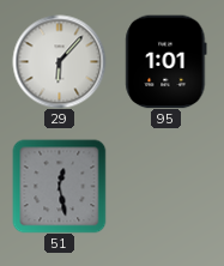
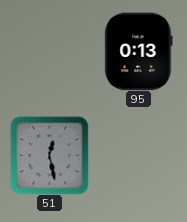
29: 6:07 -> none
95: 1:01 -> 0:13
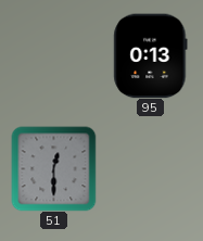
51: 12:28 -> 12:30
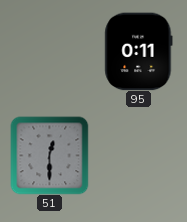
95: 0:13 -> 0:11
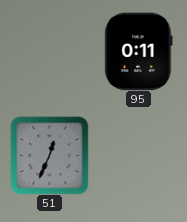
51: 12:30 -> 12:34
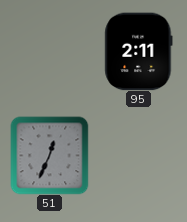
95: 0:11 -> 2:11
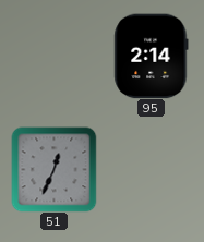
95: 2:11 -> 2:14
